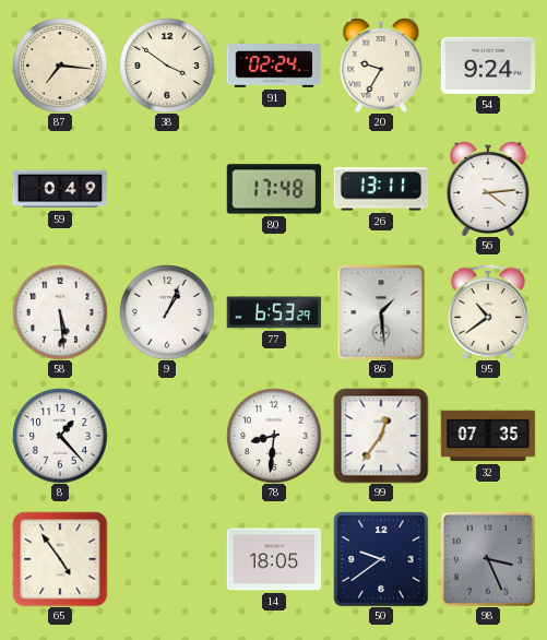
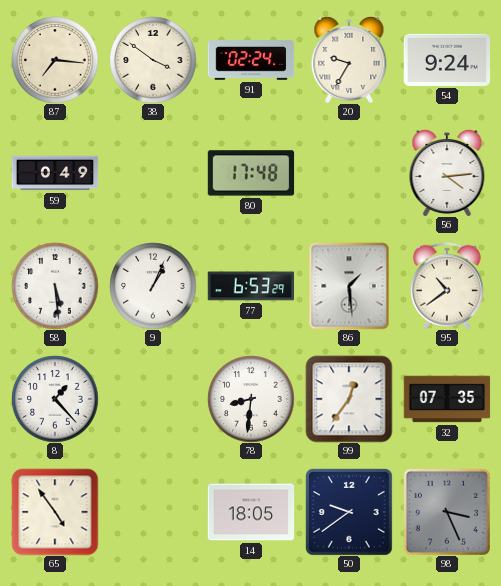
26: 13:11 -> none
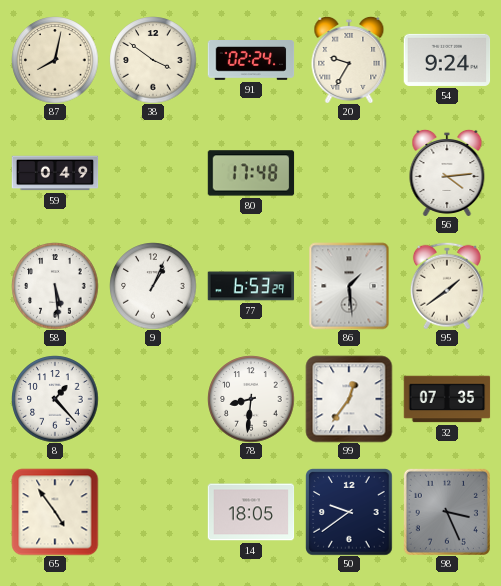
87: 7:16 -> 8:02
95: 10:39 -> 1:39
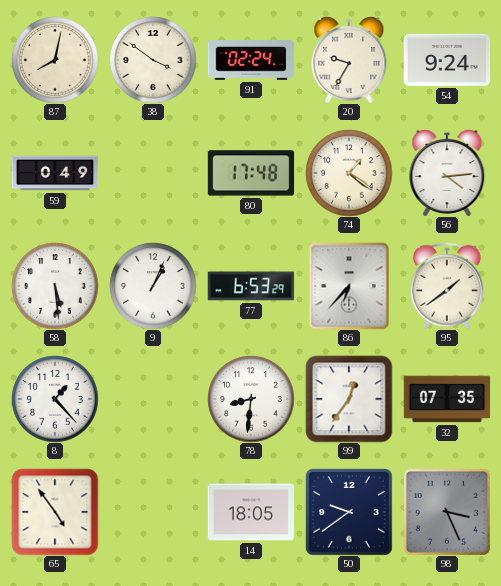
74: none -> 1:21
86: 1:29 -> 6:37
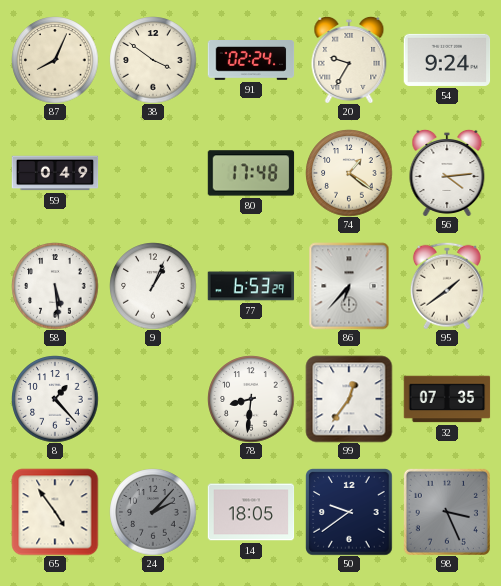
87: 8:02 -> 8:04
24: none -> 2:07
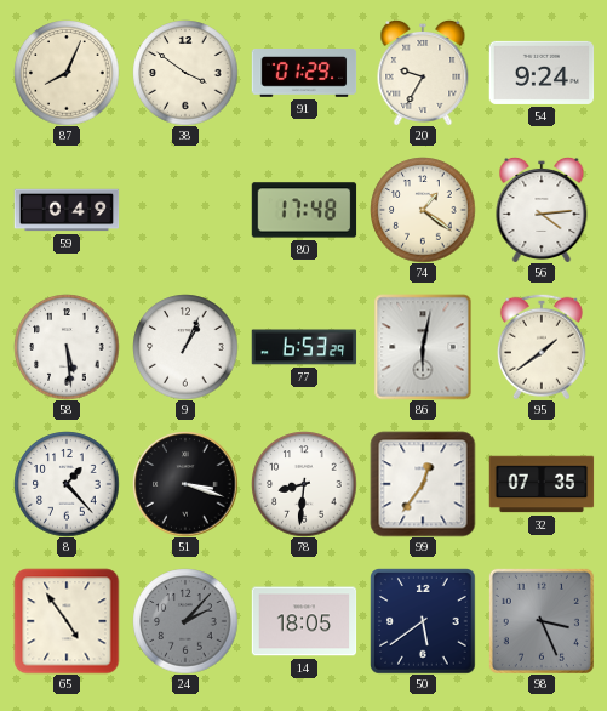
91: 02:24 -> 01:29
86: 6:37 -> 6:02
51: none -> 3:18
50: 9:39 -> 5:39
